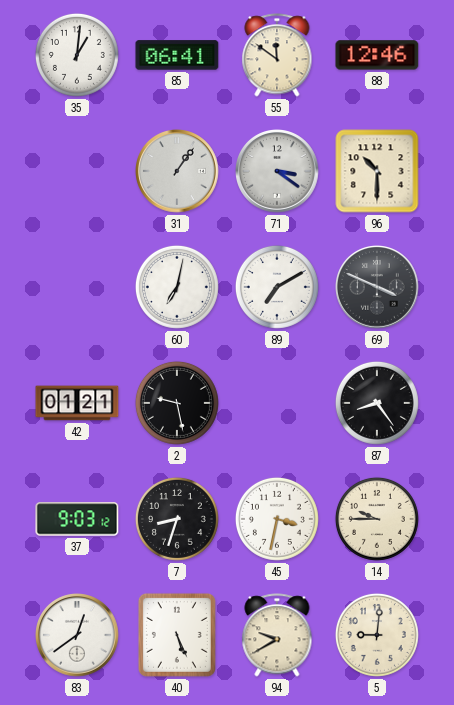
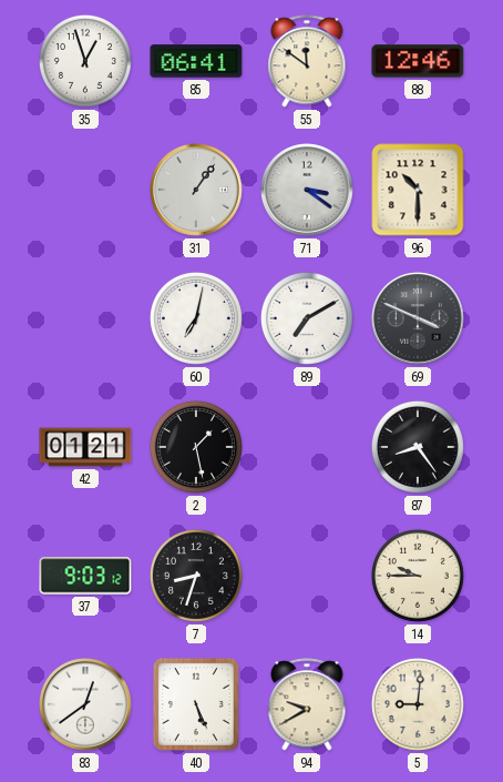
35: 1:01 -> 12:57
2: 9:28 -> 1:28
45: 3:32 -> none
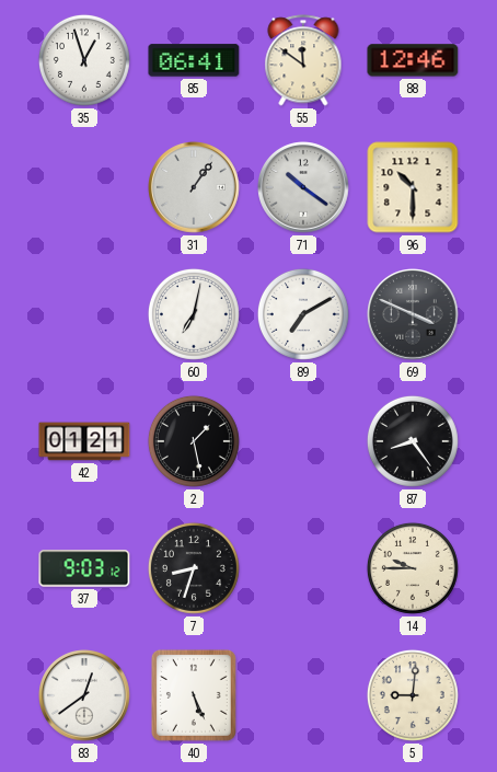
71: 3:21 -> 10:21
94: 9:40 -> none
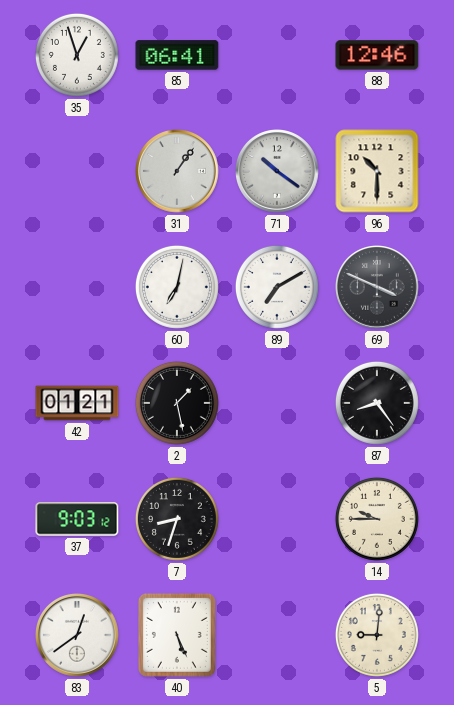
55: 11:51 -> none
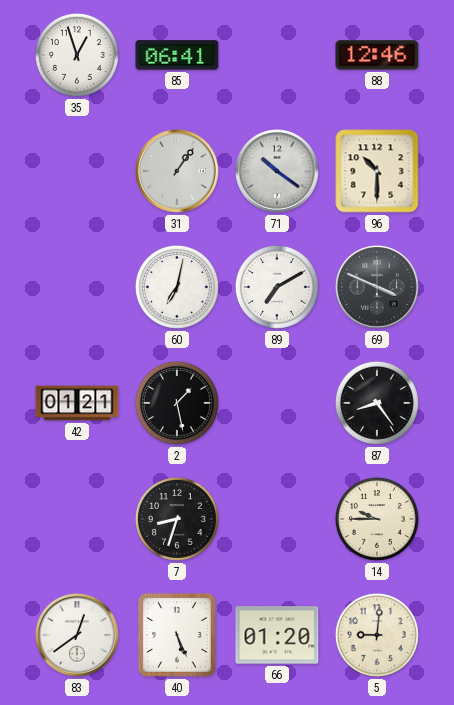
37: 9:03 -> none
66: none -> 01:20
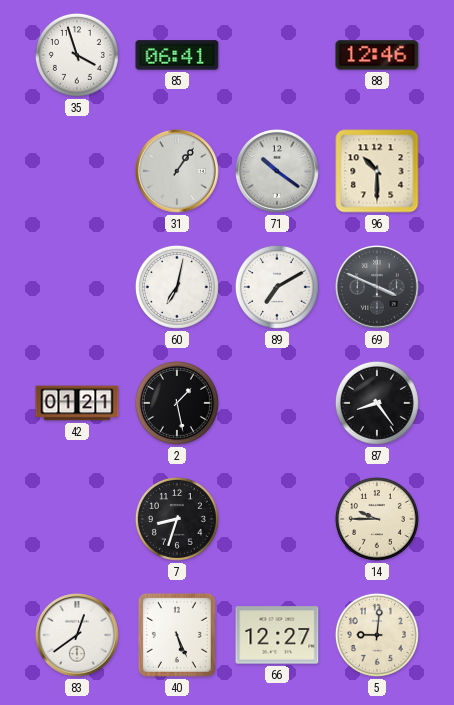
35: 12:57 -> 3:57
66: 01:20 -> 12:27
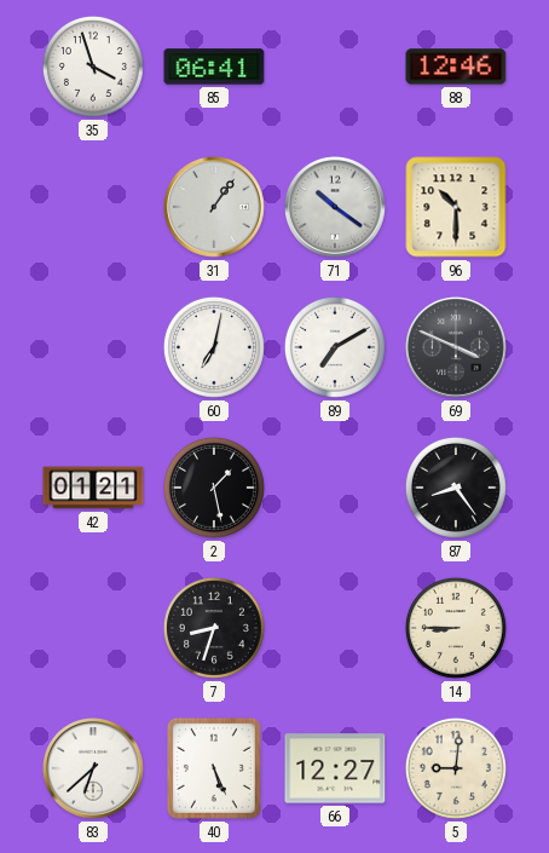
14: 9:45 -> 8:45
83: 12:39 -> 6:38
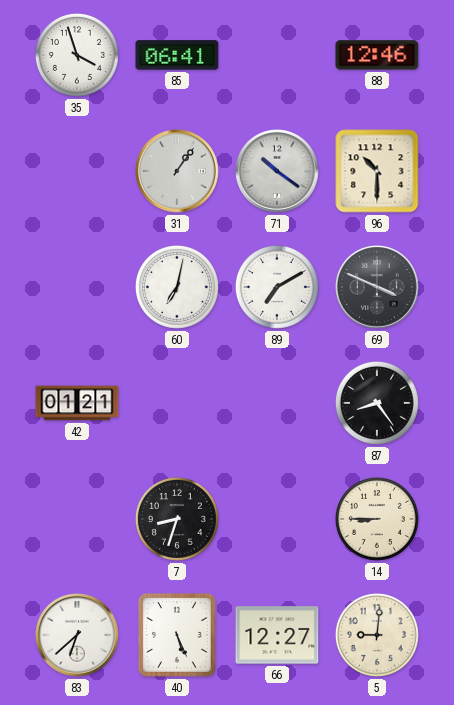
2: 1:28 -> none
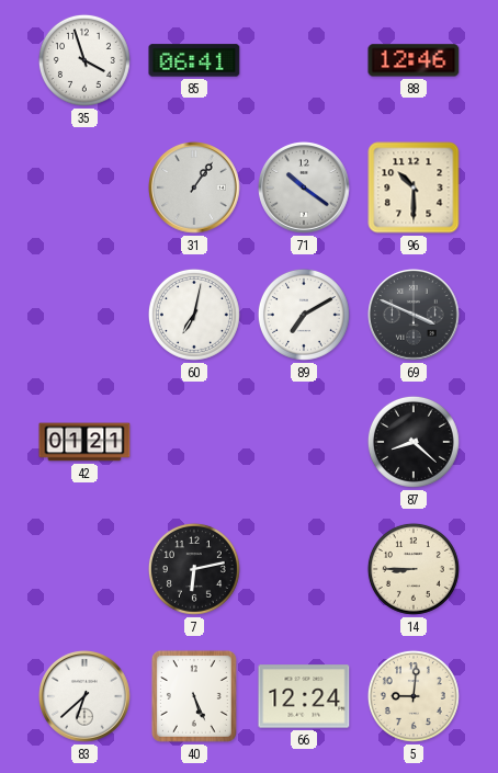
87: 8:24 -> 8:22
7: 8:33 -> 6:13
66: 12:27 -> 12:24
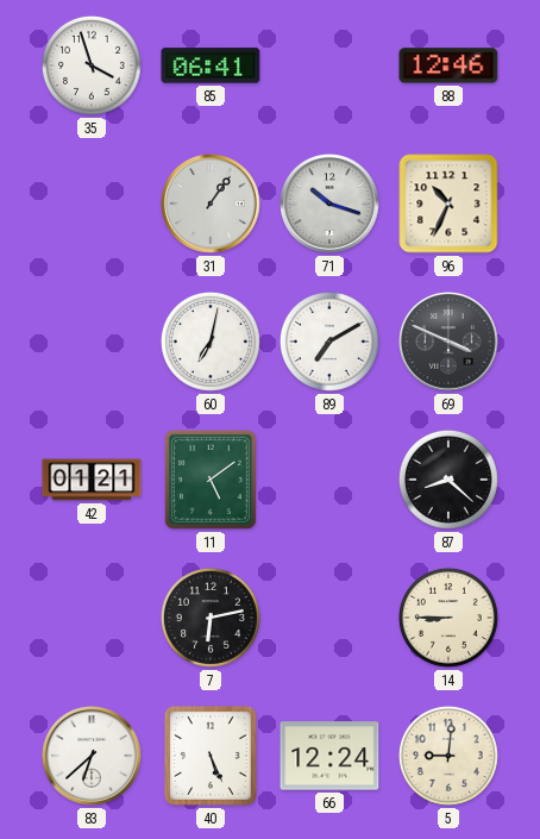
71: 10:21 -> 10:18
96: 10:30 -> 10:34
11: none -> 5:09
